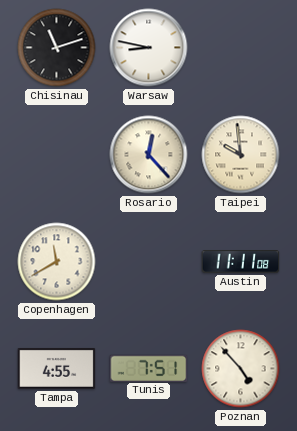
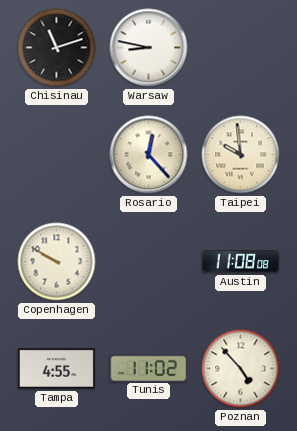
Copenhagen: 11:40 -> 9:50
Austin: 11:11 -> 11:08
Tunis: 7:51 -> 11:02
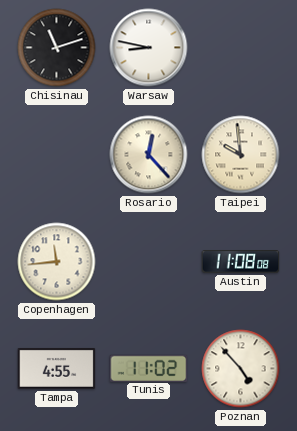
Copenhagen: 9:50 -> 11:44
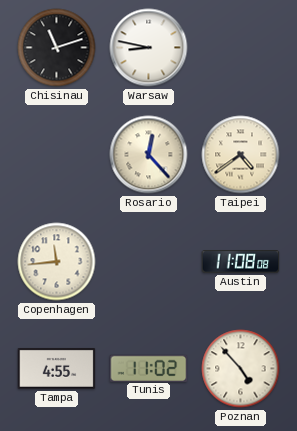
Taipei: 9:59 -> 4:39
